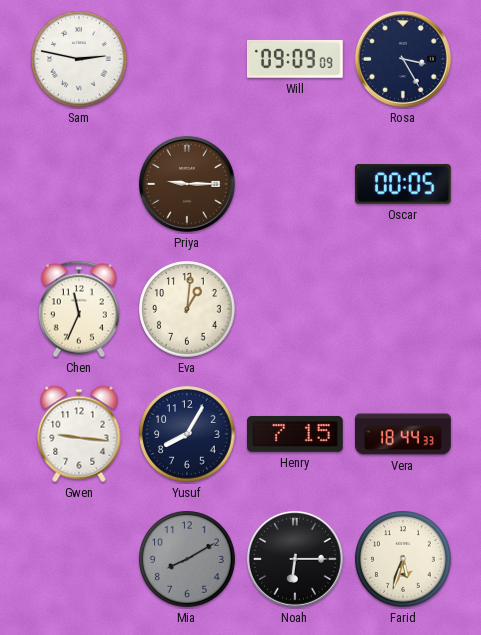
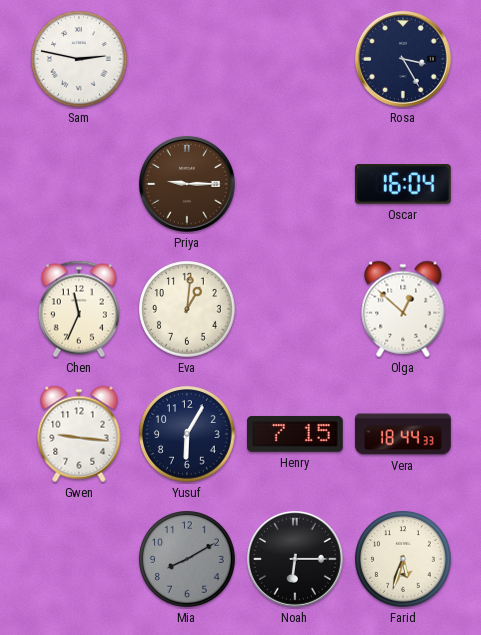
Will: 09:09 -> none
Oscar: 00:05 -> 16:04
Olga: none -> 12:52
Yusuf: 8:05 -> 6:05
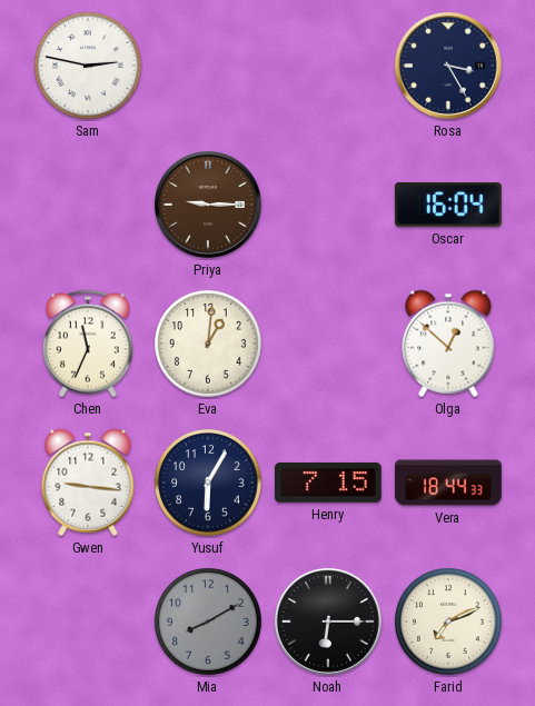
Farid: 5:33 -> 7:11
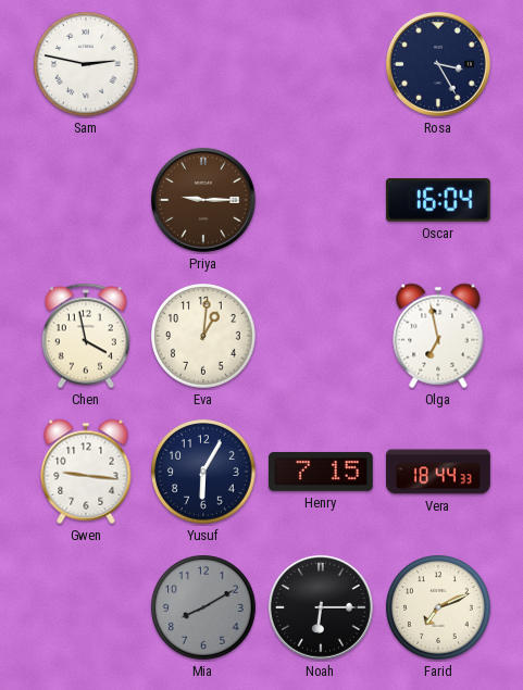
Chen: 11:34 -> 3:58
Olga: 12:52 -> 6:58
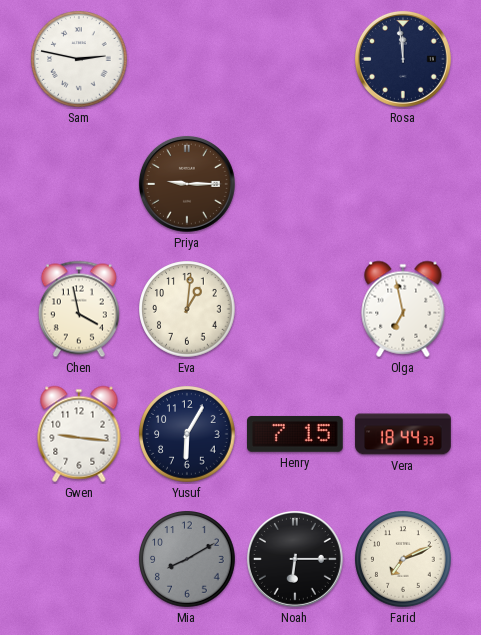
Rosa: 3:25 -> 11:59
Oscar: 16:04 -> none
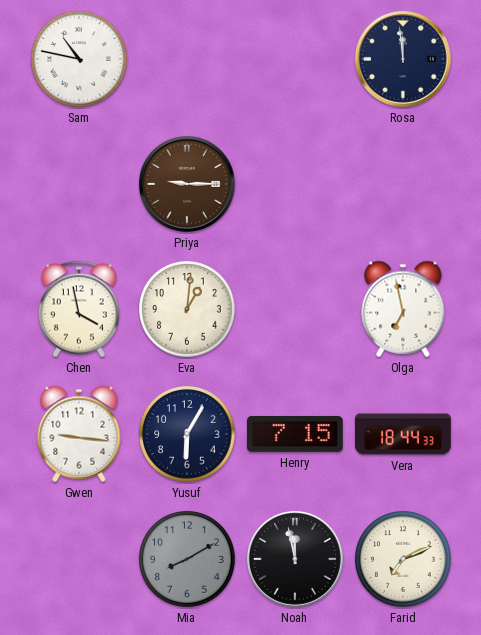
Sam: 2:47 -> 10:47
Noah: 6:15 -> 11:58
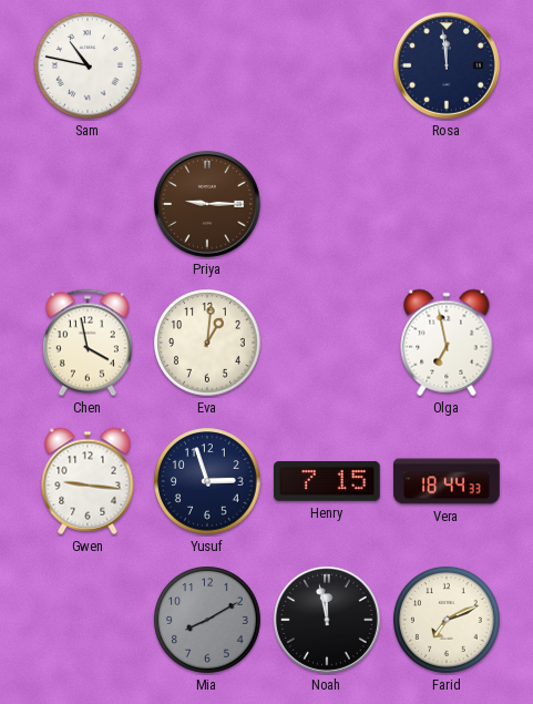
Yusuf: 6:05 -> 2:57
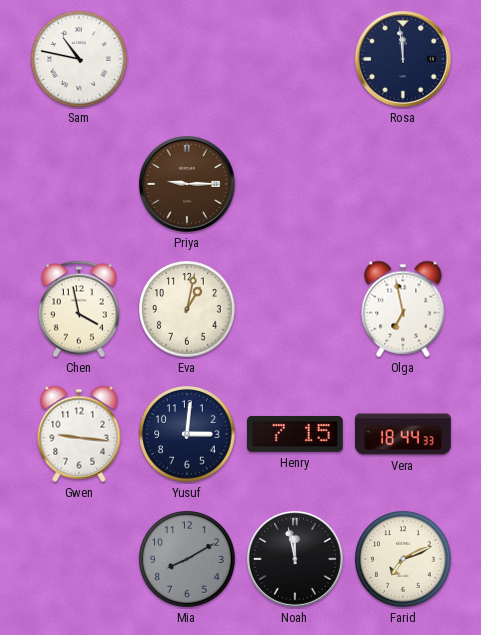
Eva: 1:01 -> 1:02
Yusuf: 2:57 -> 3:01
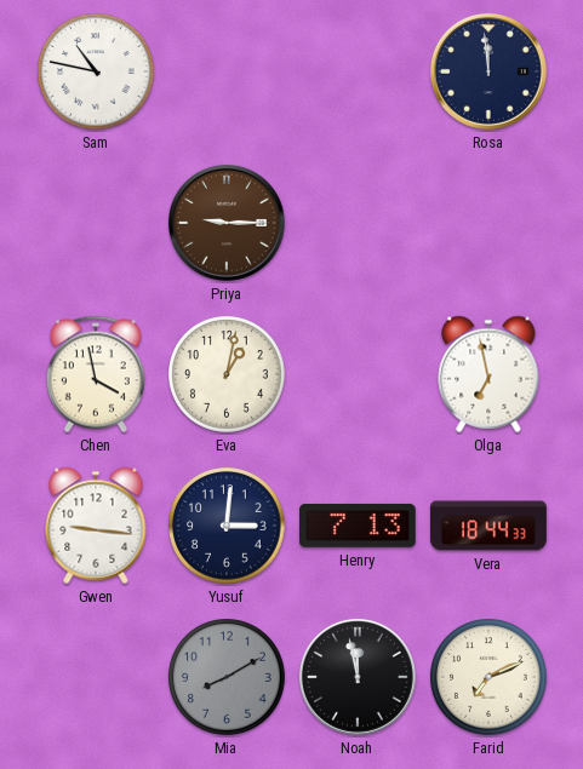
Henry: 7:15 -> 7:13
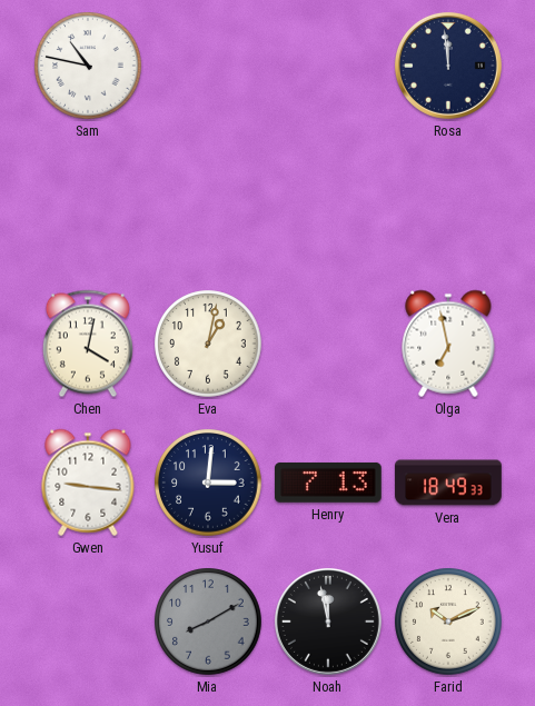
Priya: 9:15 -> none
Chen: 3:58 -> 4:02
Vera: 18:44 -> 18:49
Farid: 7:11 -> 10:11
